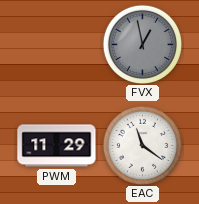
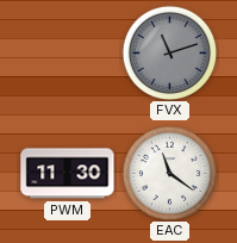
FVX: 12:58 -> 11:12
PWM: 11:29 -> 11:30
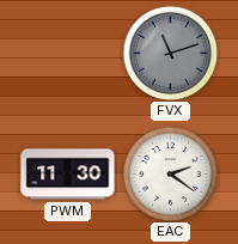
EAC: 11:21 -> 2:21
